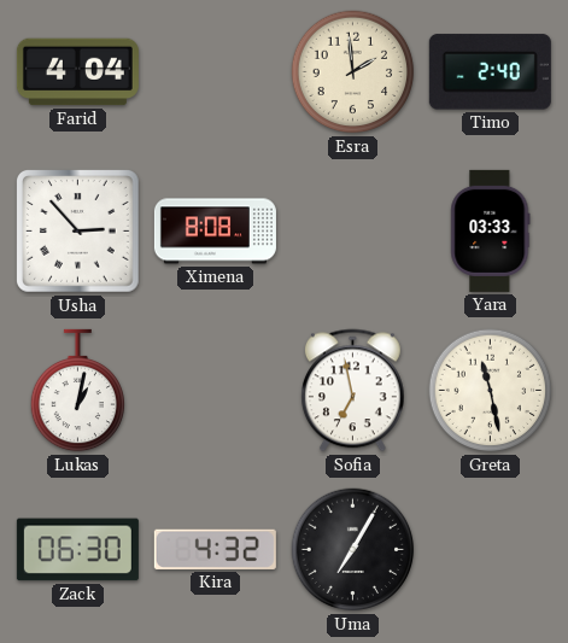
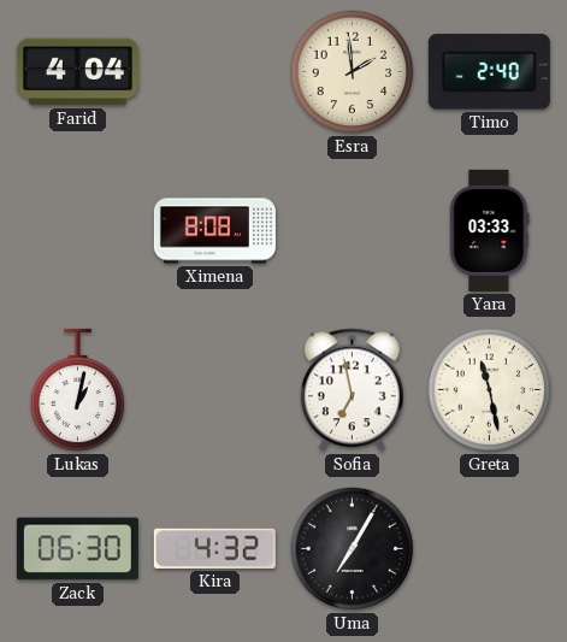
Usha: 2:53 -> none
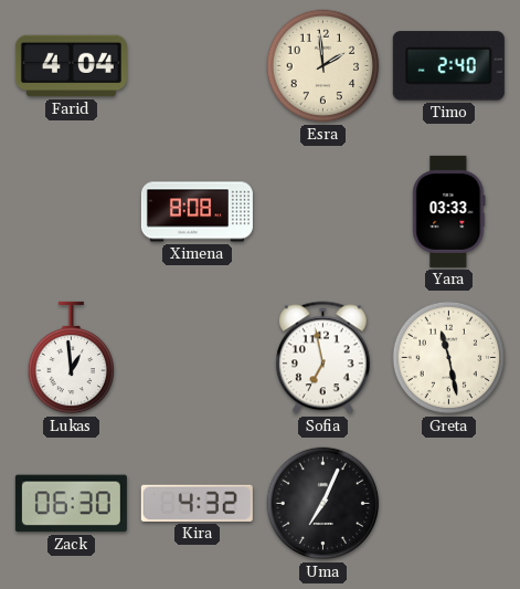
Lukas: 1:02 -> 12:59
Uma: 7:05 -> 7:04
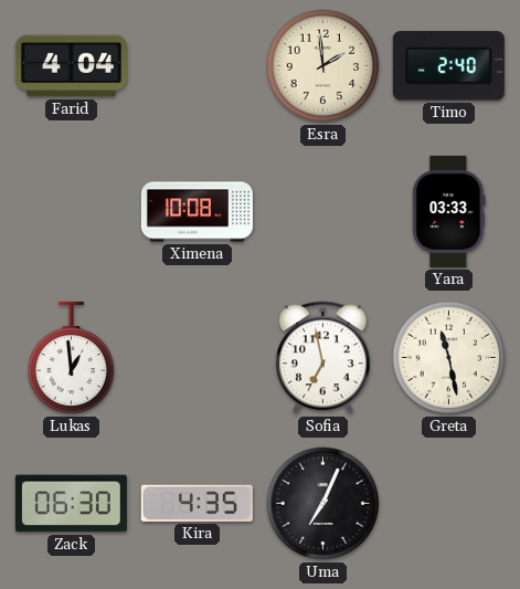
Ximena: 8:08 -> 10:08
Kira: 4:32 -> 4:35
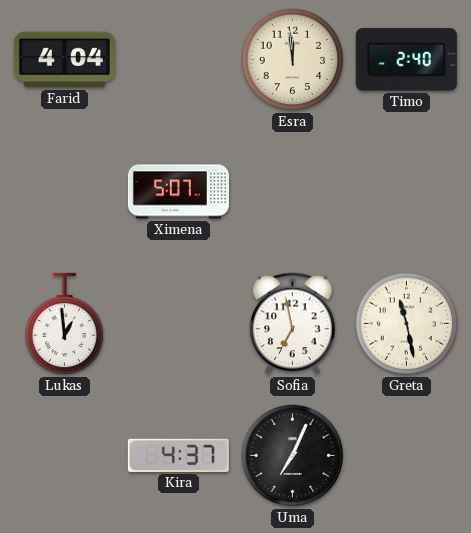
Esra: 1:59 -> 11:59
Ximena: 10:08 -> 5:07
Yara: 03:33 -> none
Zack: 06:30 -> none
Kira: 4:35 -> 4:37
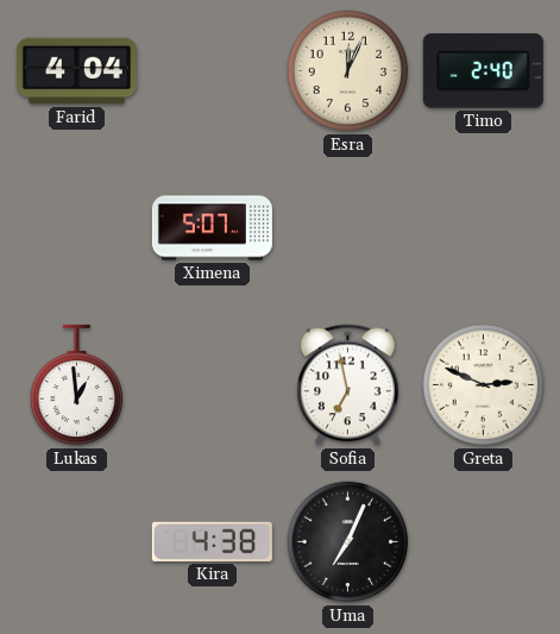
Esra: 11:59 -> 12:04
Greta: 11:28 -> 2:49
Kira: 4:37 -> 4:38
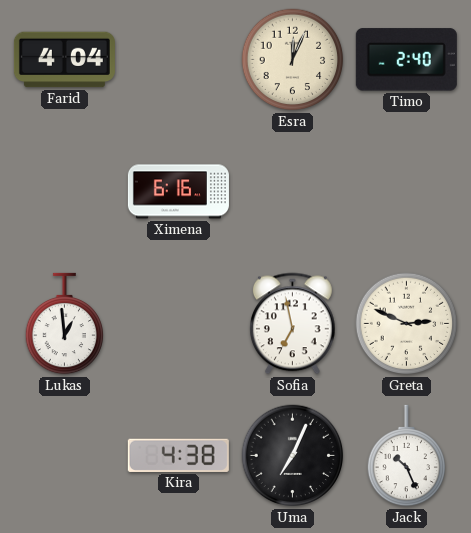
Ximena: 5:07 -> 6:16
Jack: none -> 10:26
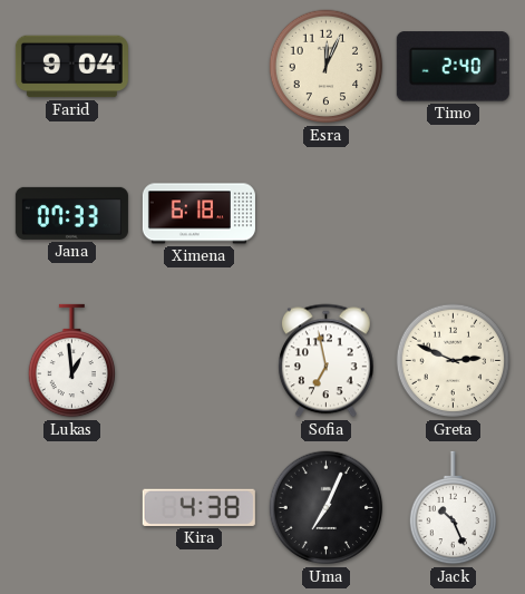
Farid: 4:04 -> 9:04
Jana: none -> 07:33
Ximena: 6:16 -> 6:18
